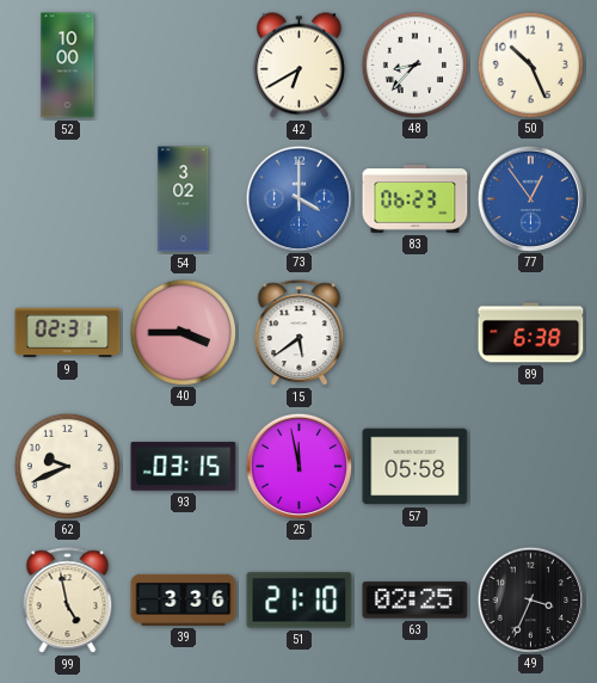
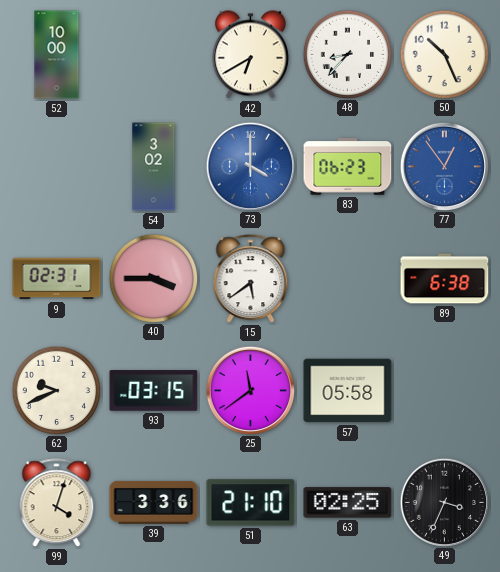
25: 11:58 -> 11:39
99: 4:58 -> 4:03
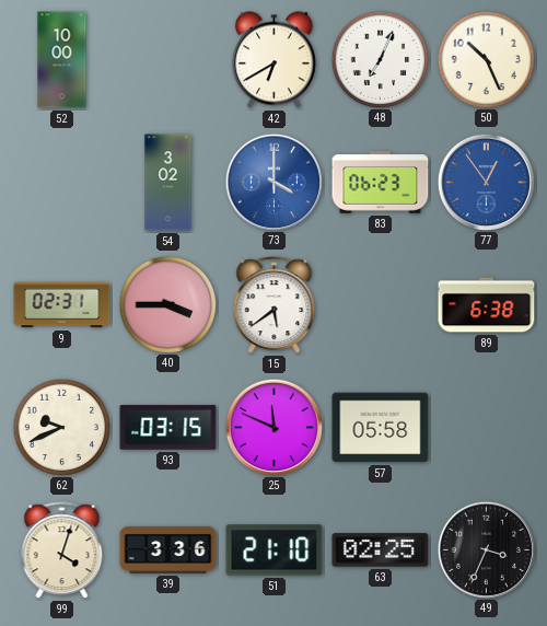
48: 8:37 -> 7:04
25: 11:39 -> 11:49
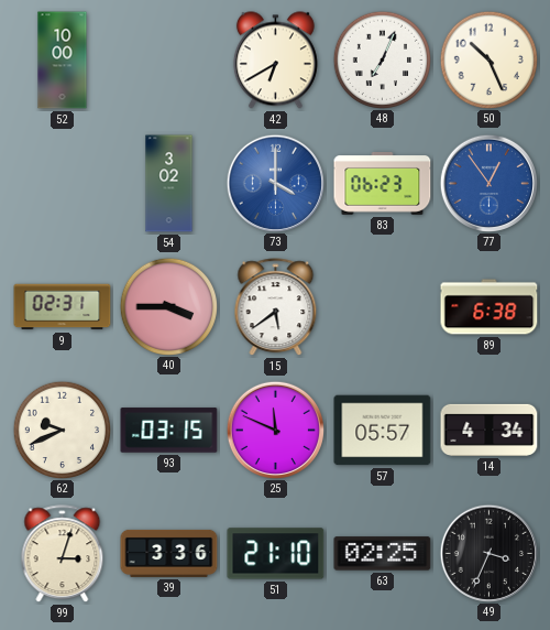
57: 05:58 -> 05:57
14: none -> 4:34
99: 4:03 -> 3:03
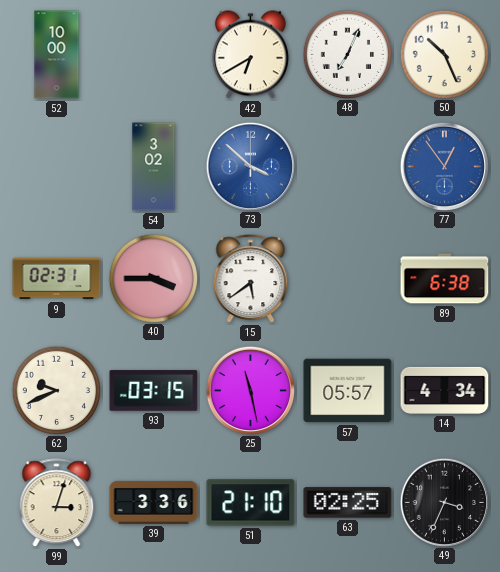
73: 4:00 -> 3:52
83: 06:23 -> none
25: 11:49 -> 11:28
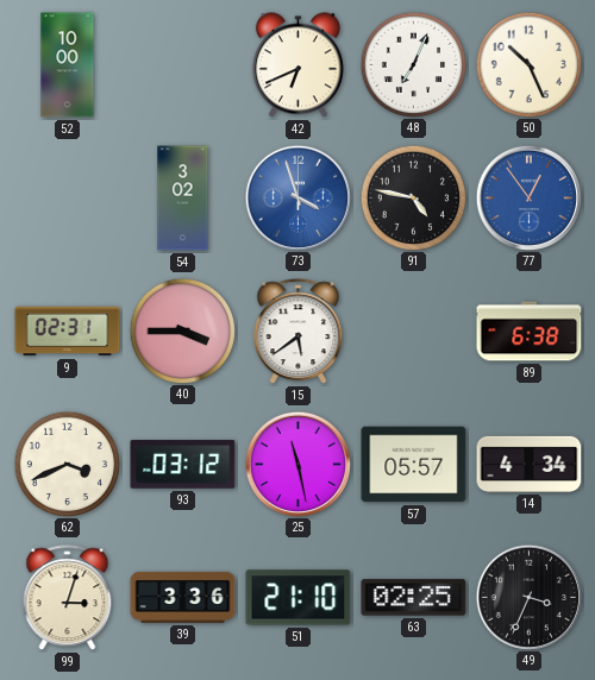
42: 6:40 -> 6:41
73: 3:52 -> 3:57
91: none -> 4:47
62: 9:41 -> 3:41
93: 03:15 -> 03:12
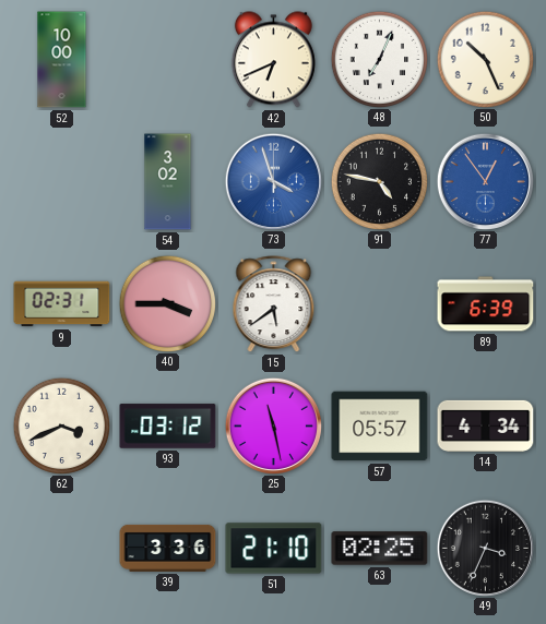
89: 6:38 -> 6:39
99: 3:03 -> none
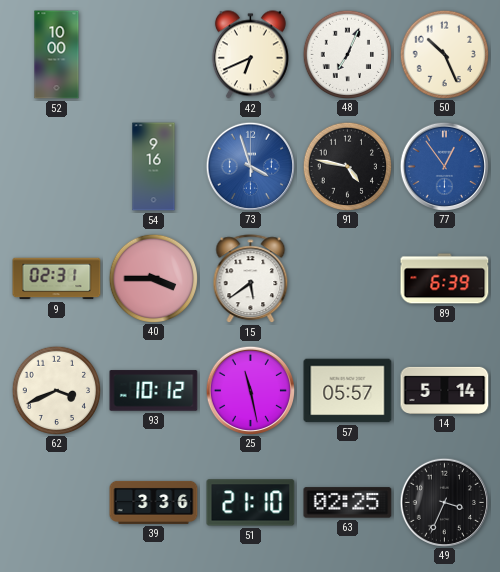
54: 3:02 -> 9:16
93: 03:12 -> 10:12
14: 4:34 -> 5:14
